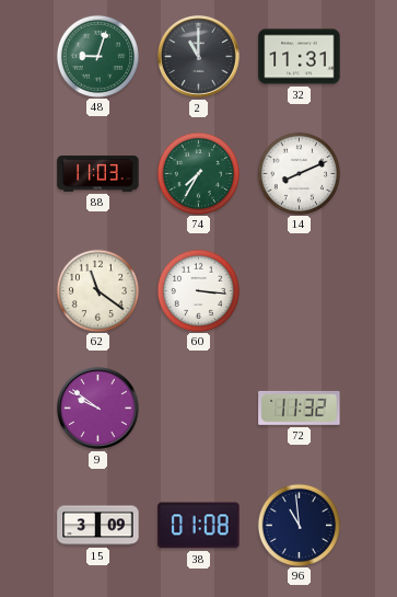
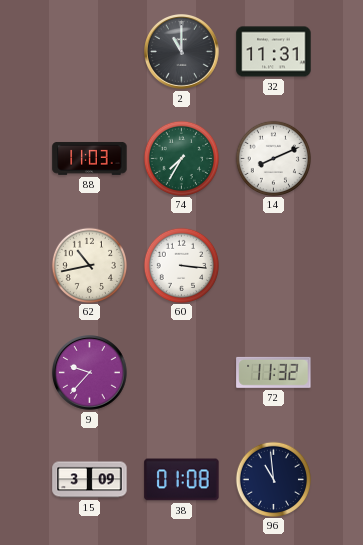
48: 9:03 -> none
62: 11:21 -> 10:43
9: 9:51 -> 9:37
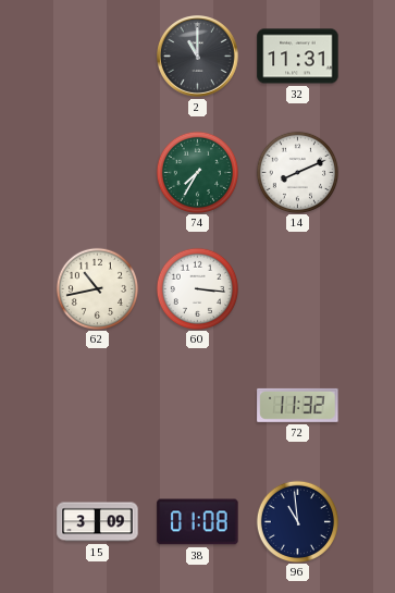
88: 11:03 -> none
9: 9:37 -> none
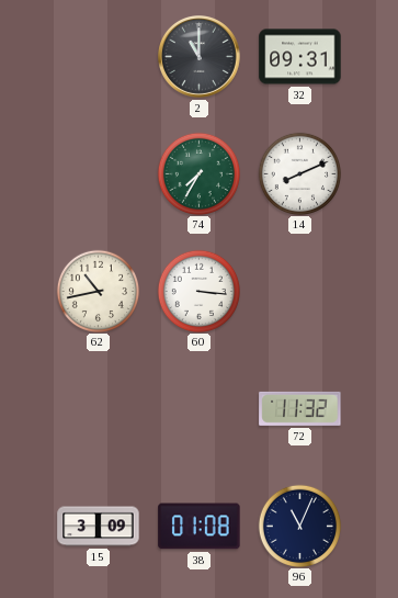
32: 11:31 -> 09:31
96: 10:59 -> 11:04
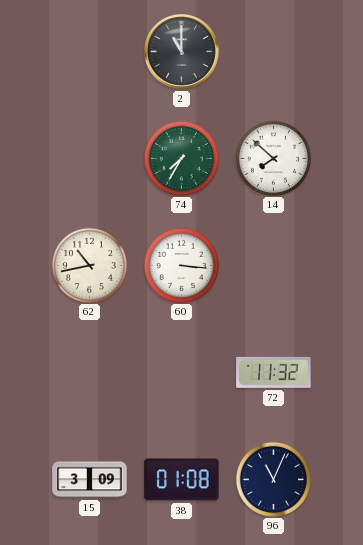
32: 09:31 -> none
14: 8:11 -> 7:52
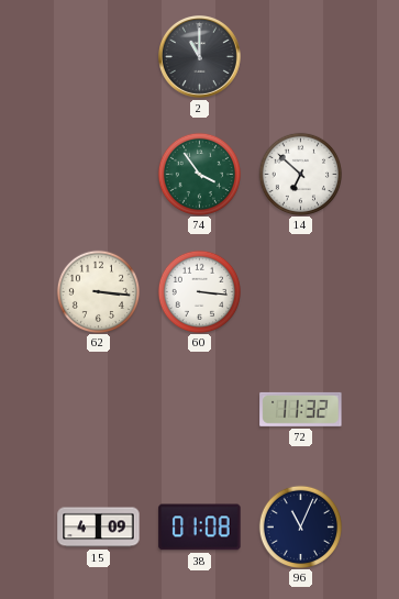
74: 7:35 -> 3:54
14: 7:52 -> 6:52
62: 10:43 -> 3:16
15: 3:09 -> 4:09
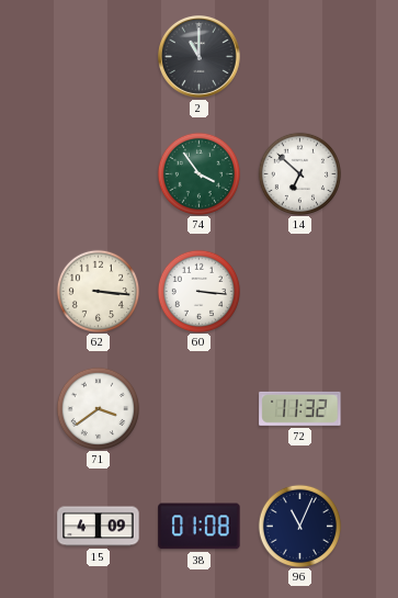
71: none -> 3:39
